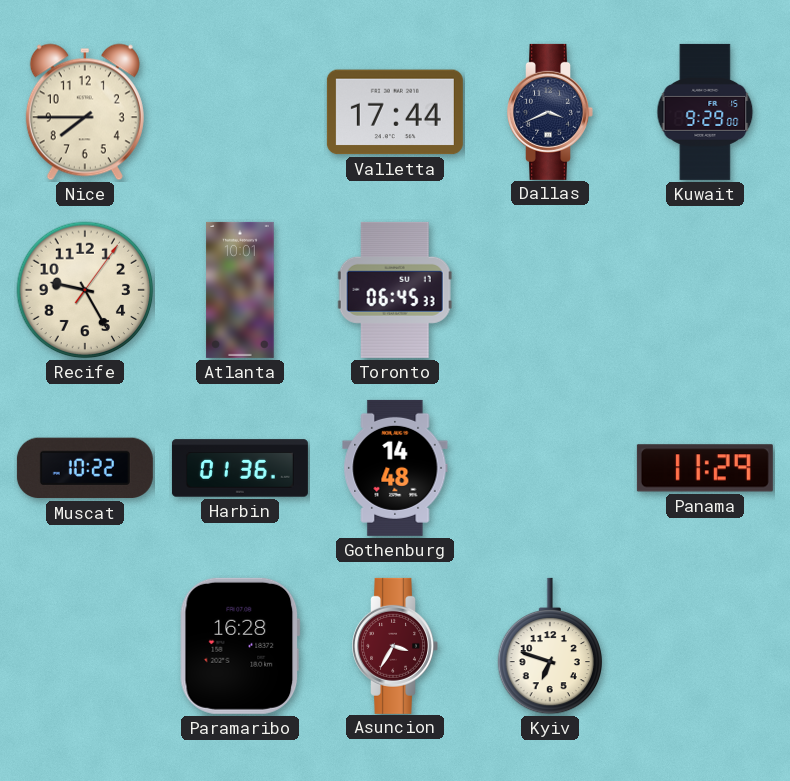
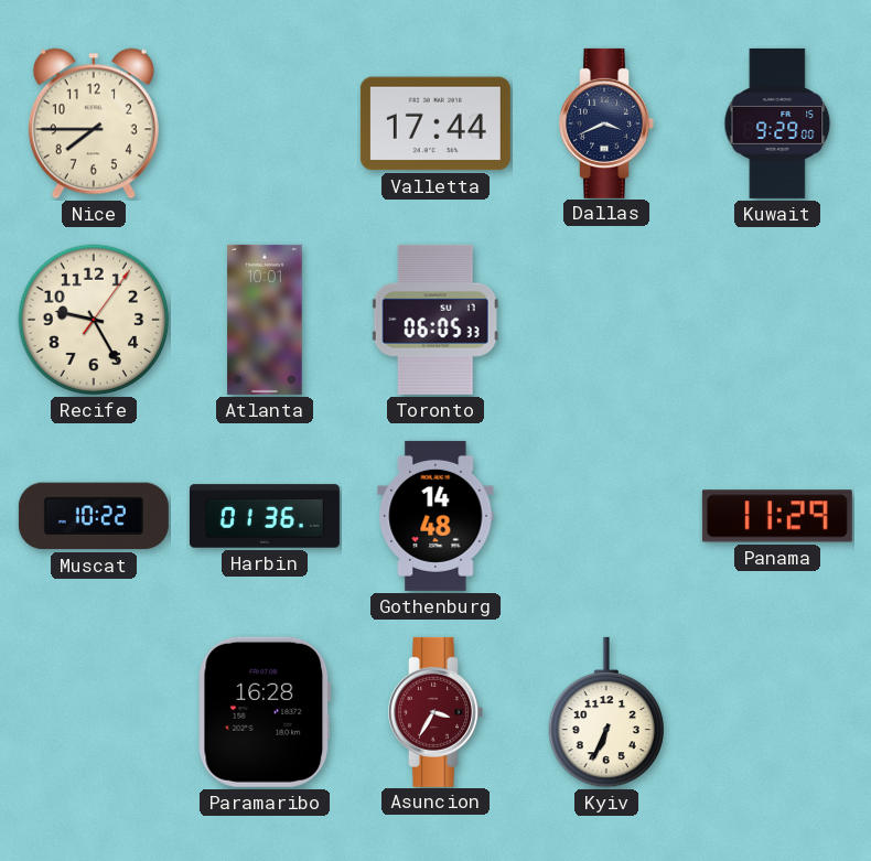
Toronto: 06:45 -> 06:05
Kyiv: 6:48 -> 6:34
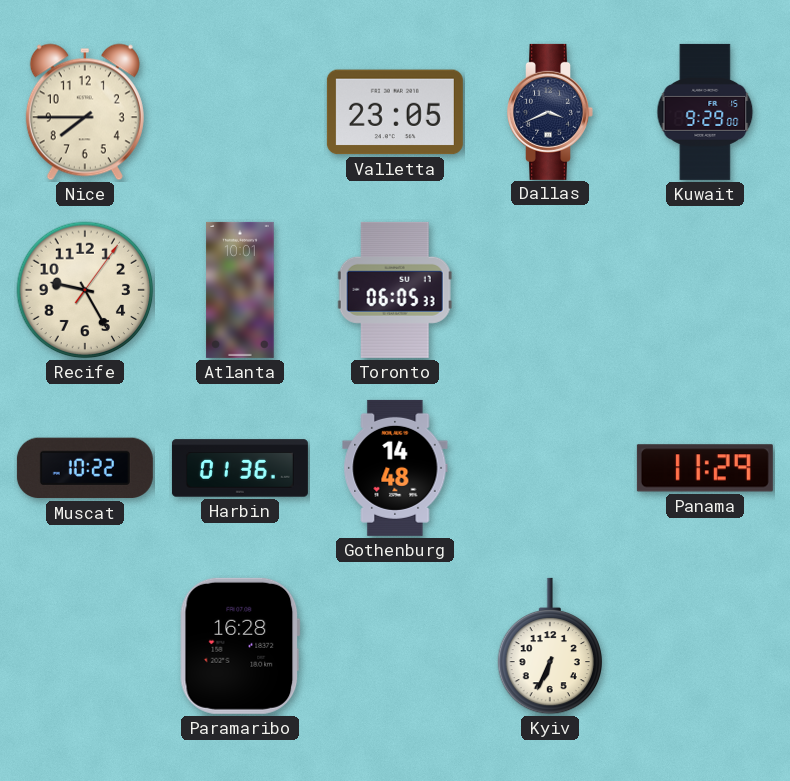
Valletta: 17:44 -> 23:05
Asuncion: 3:35 -> none
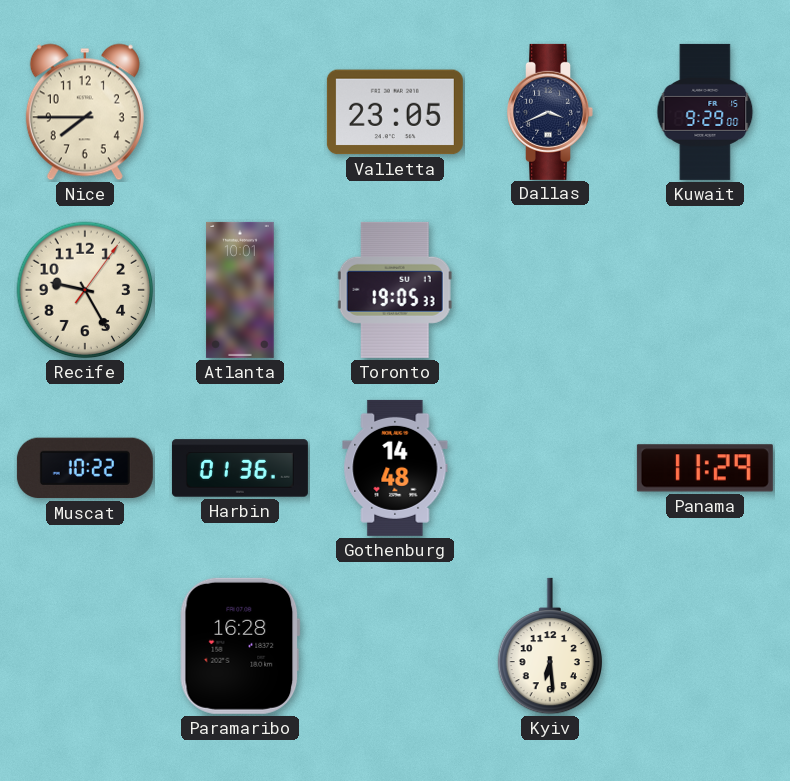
Toronto: 06:05 -> 19:05
Kyiv: 6:34 -> 6:29
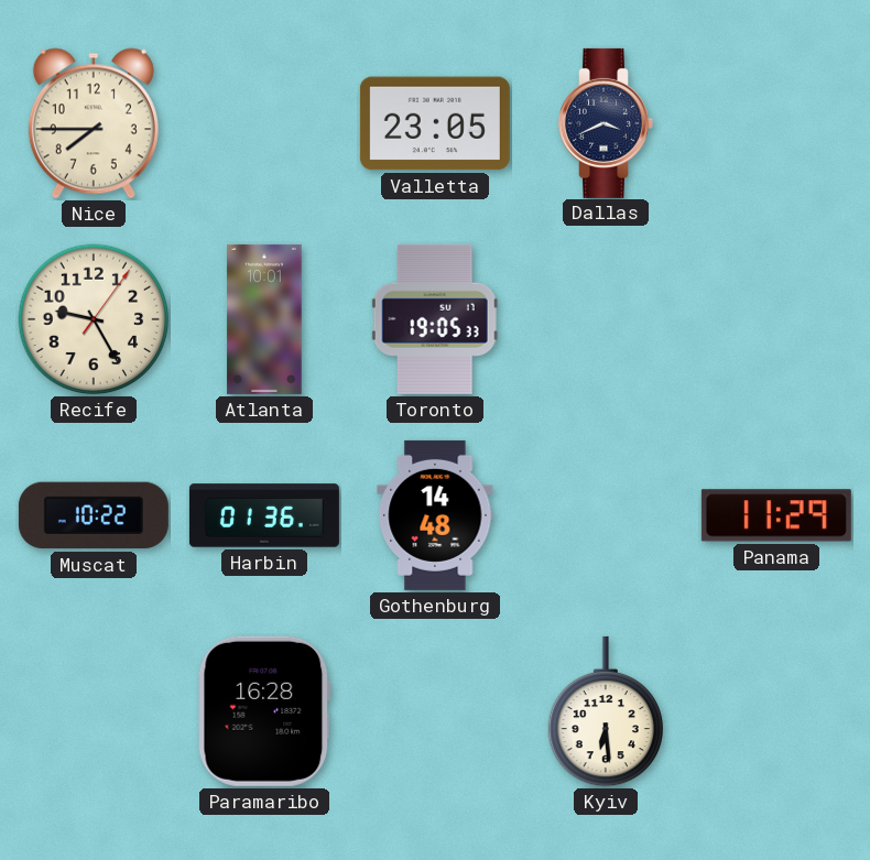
Kuwait: 9:29 -> none
